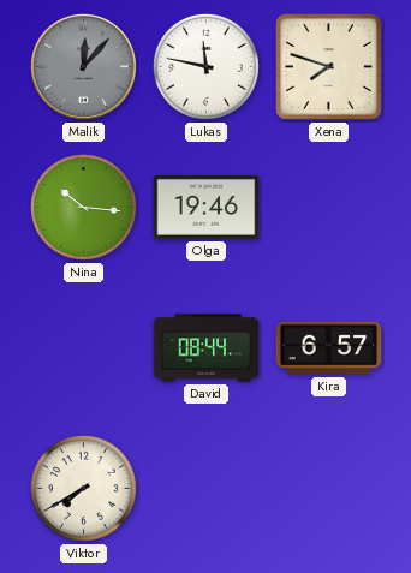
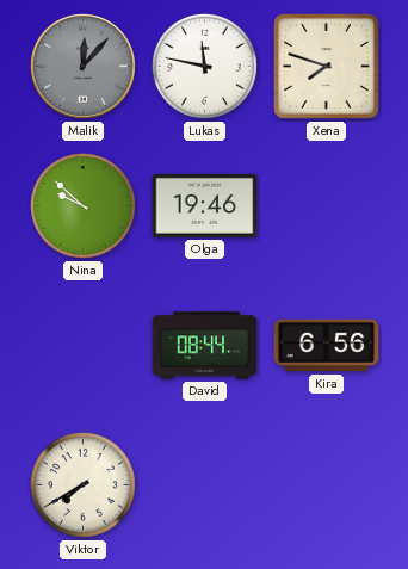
Nina: 10:16 -> 9:52
Kira: 6:57 -> 6:56
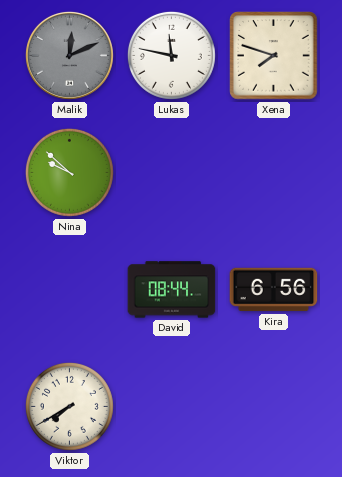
Malik: 12:07 -> 12:11
Olga: 19:46 -> none
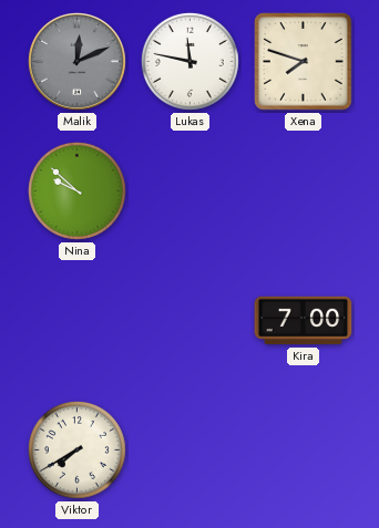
David: 08:44 -> none
Kira: 6:56 -> 7:00
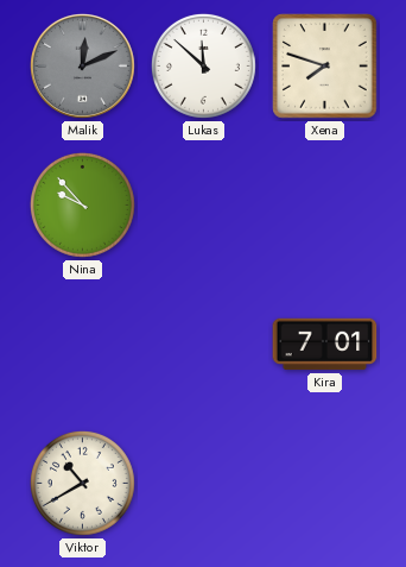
Lukas: 11:47 -> 11:52
Nina: 9:52 -> 9:53
Kira: 7:00 -> 7:01
Viktor: 7:40 -> 10:40
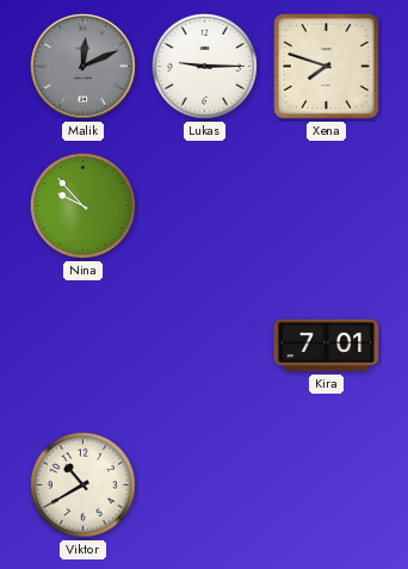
Lukas: 11:52 -> 9:15
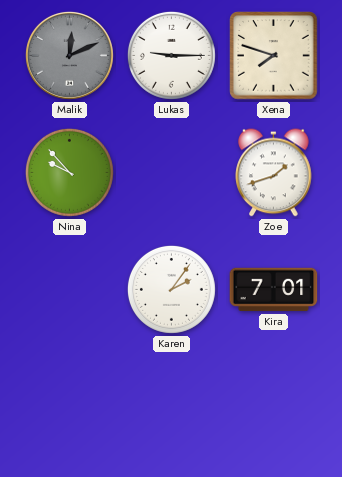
Zoe: none -> 1:42
Karen: none -> 2:06
Viktor: 10:40 -> none
